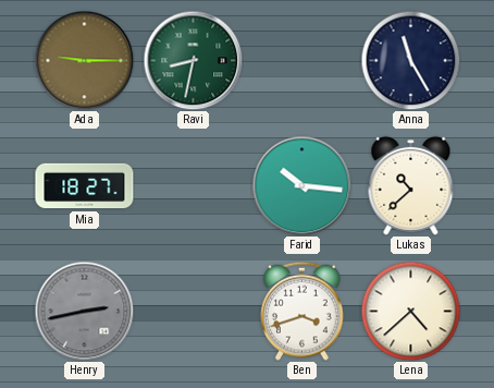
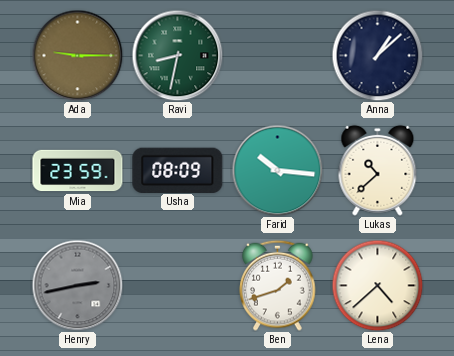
Anna: 11:25 -> 1:08
Mia: 18:27 -> 23:59
Usha: none -> 08:09
Ben: 3:42 -> 1:42
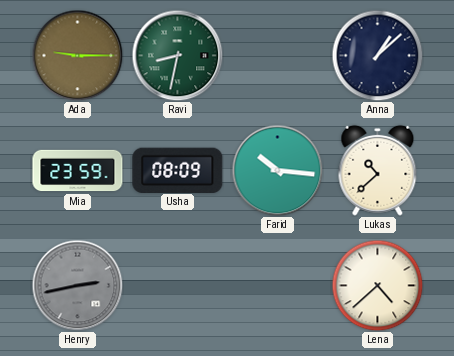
Ben: 1:42 -> none
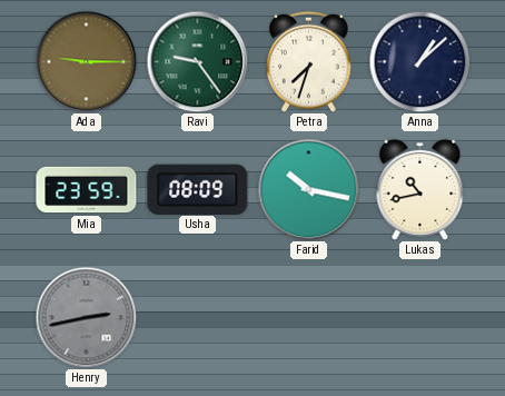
Ravi: 8:32 -> 9:24
Petra: none -> 7:33
Farid: 10:16 -> 10:17
Lukas: 10:38 -> 10:43
Lena: 4:38 -> none
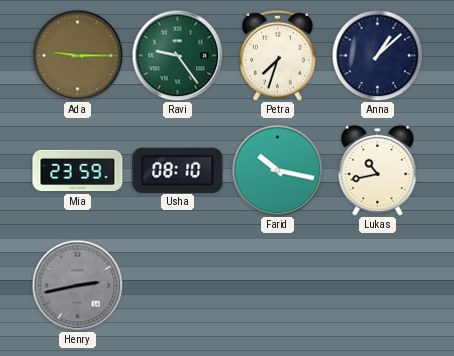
Usha: 08:09 -> 08:10
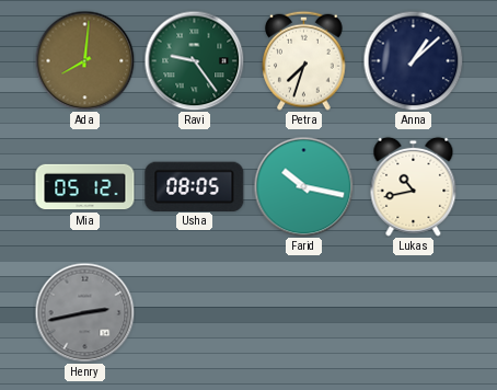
Ada: 9:15 -> 8:01
Mia: 23:59 -> 05:12
Usha: 08:10 -> 08:05
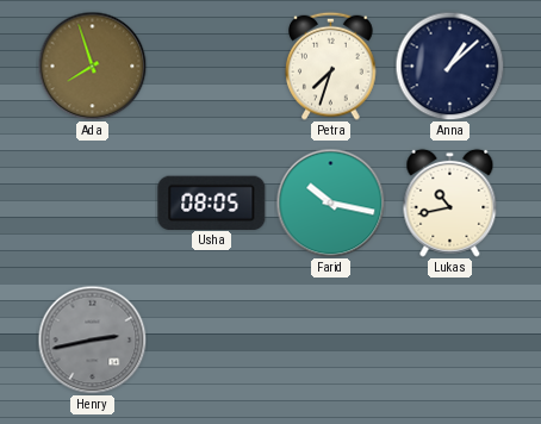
Ada: 8:01 -> 7:57
Ravi: 9:24 -> none
Mia: 05:12 -> none
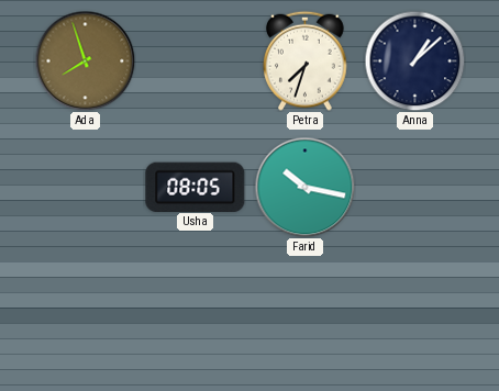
Lukas: 10:43 -> none
Henry: 2:43 -> none
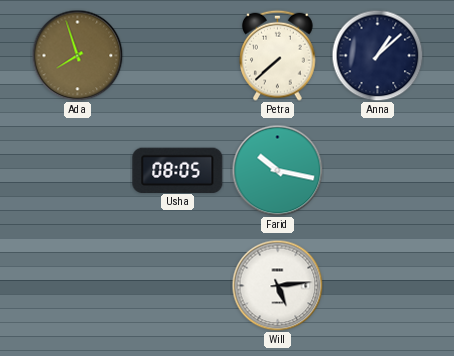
Petra: 7:33 -> 7:38
Will: none -> 5:14
